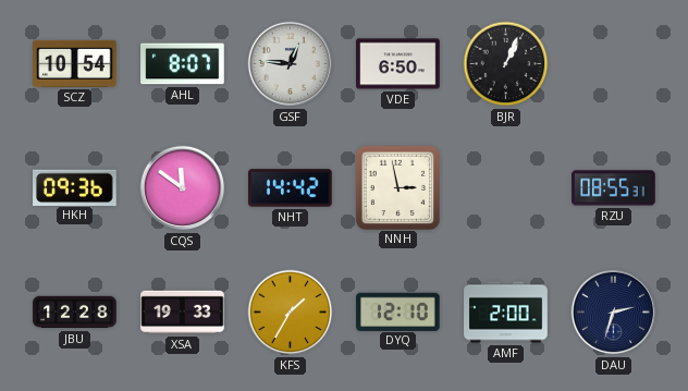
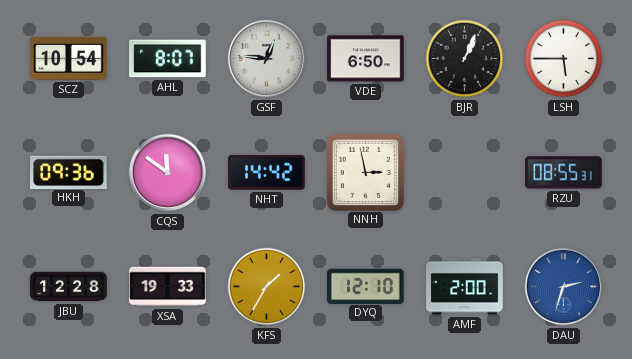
LSH: none -> 5:45
DAU dial: navy -> blue
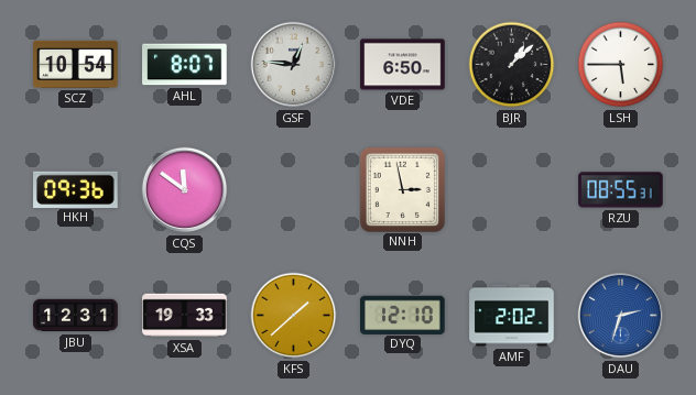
BJR: 1:04 -> 1:08
NHT: 14:42 -> none
JBU: 12:28 -> 12:31
KFS: 1:35 -> 1:38
AMF: 2:00 -> 2:02
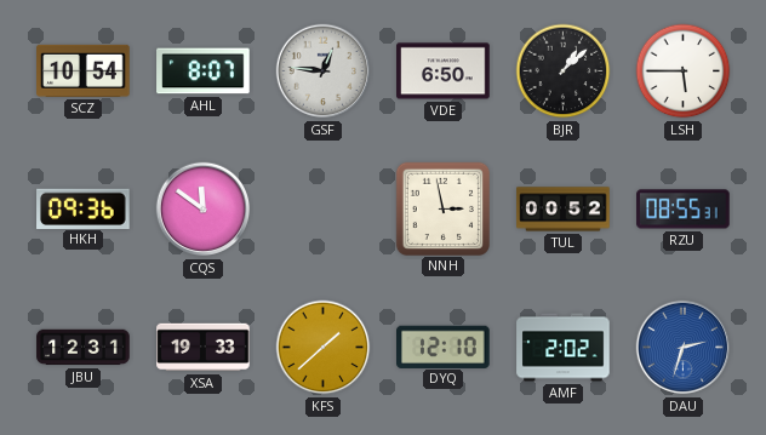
TUL: none -> 00:52
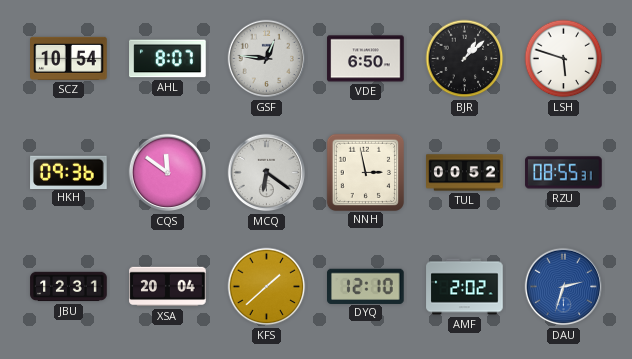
LSH: 5:45 -> 5:48
MCQ: none -> 6:21
XSA: 19:33 -> 20:04
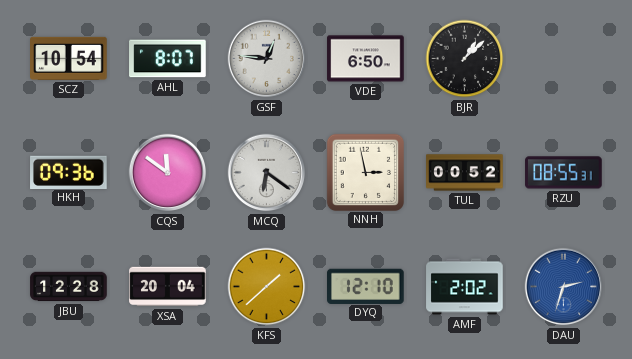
LSH: 5:48 -> none
JBU: 12:31 -> 12:28
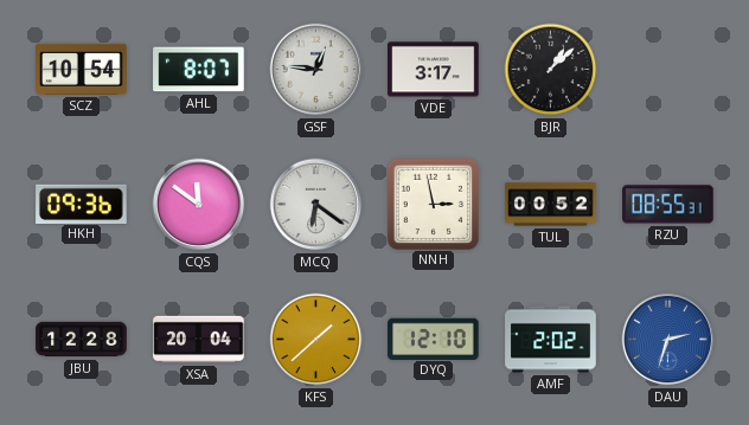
VDE: 6:50 -> 3:17
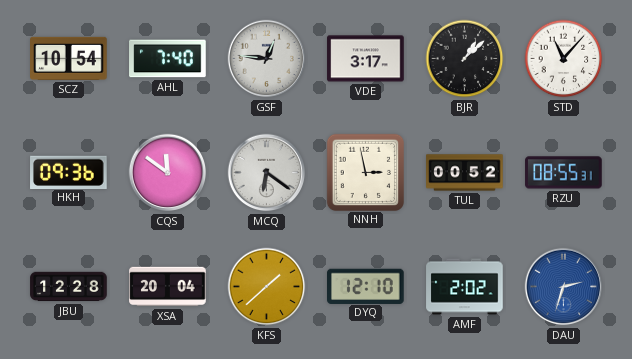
AHL: 8:07 -> 7:40
STD: none -> 11:07
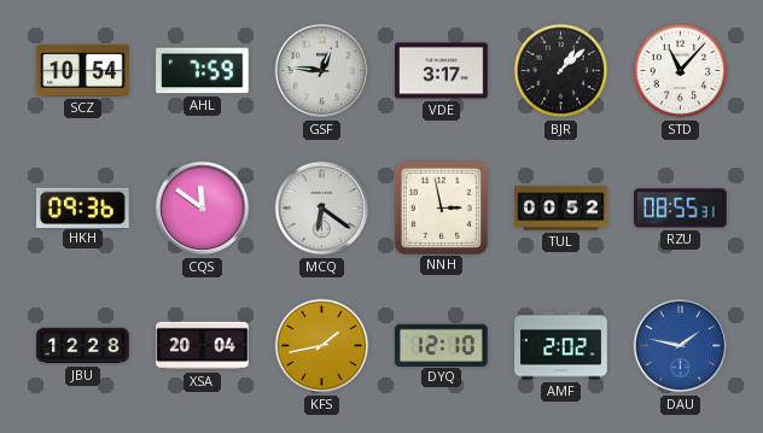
AHL: 7:40 -> 7:59
KFS: 1:38 -> 1:43
DAU: 2:33 -> 1:47
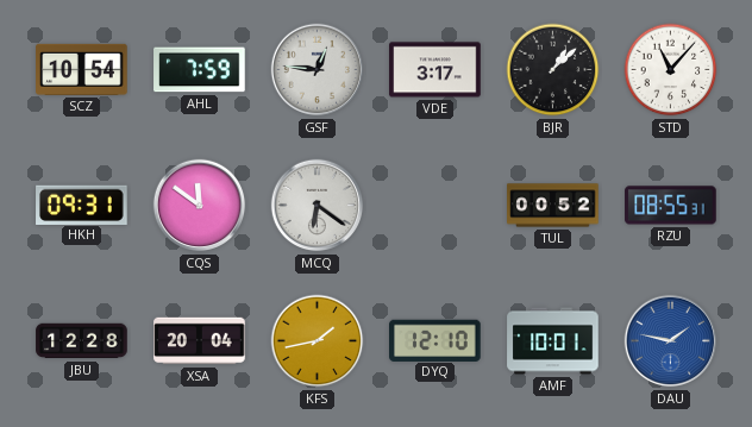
HKH: 09:36 -> 09:31
NNH: 2:58 -> none
AMF: 2:02 -> 10:01
